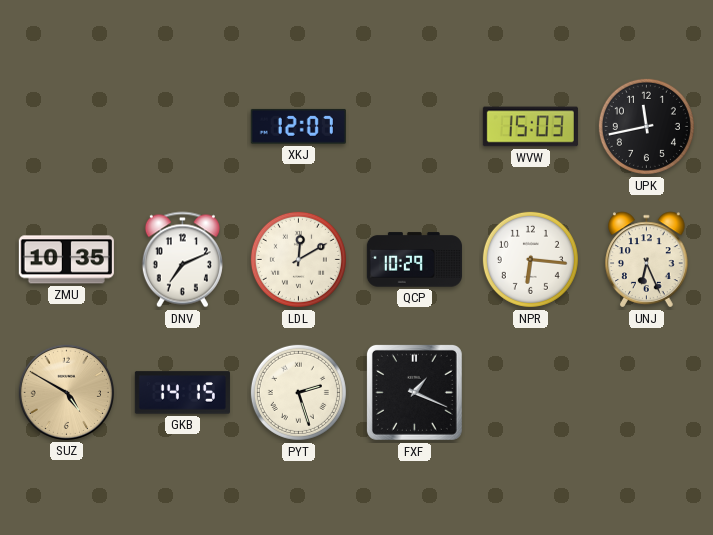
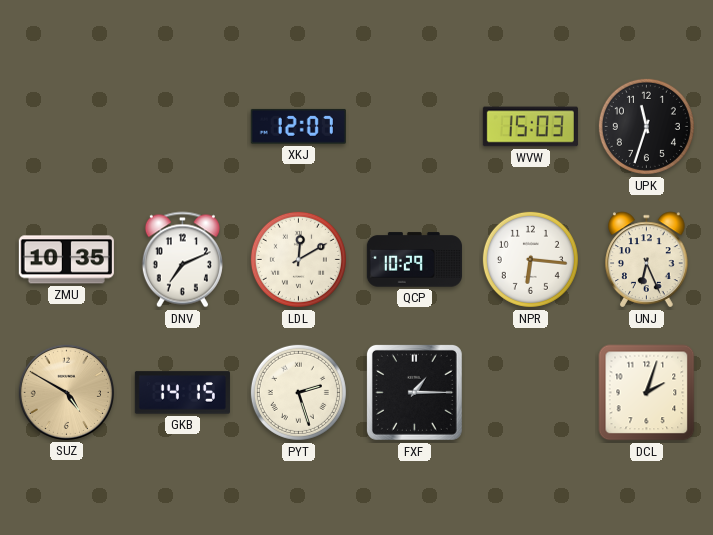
UPK: 11:43 -> 11:33
FXF: 1:19 -> 1:15
DCL: none -> 2:03
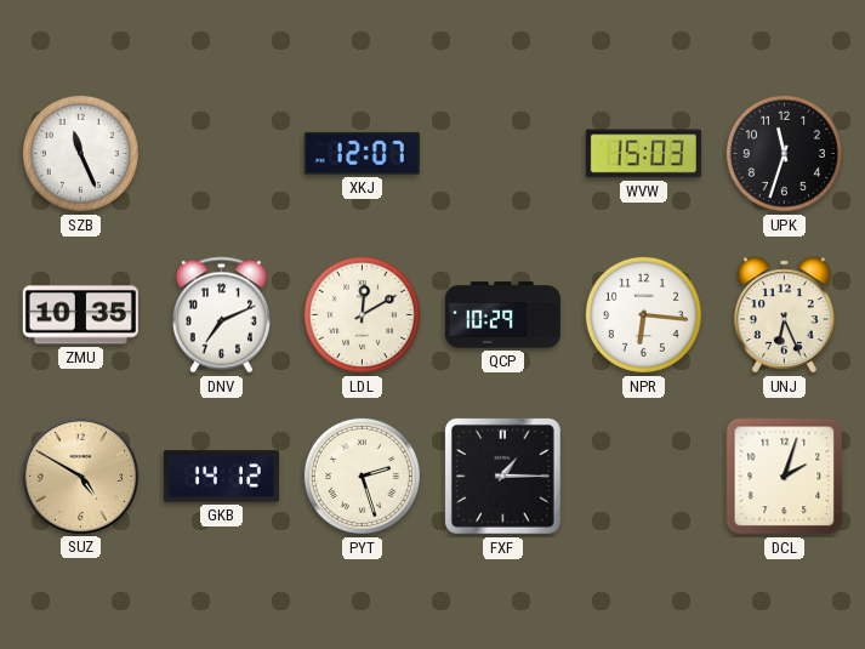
SZB: none -> 11:26
GKB: 14:15 -> 14:12
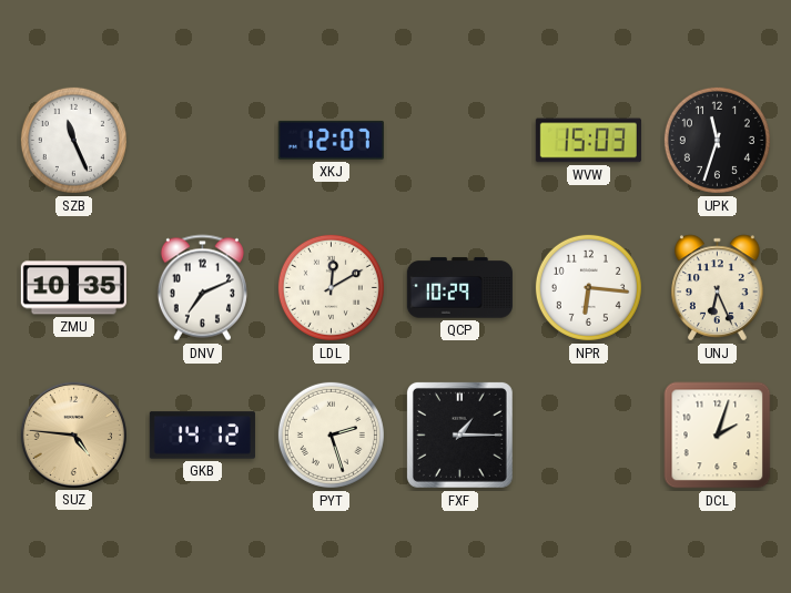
SUZ: 4:50 -> 4:46
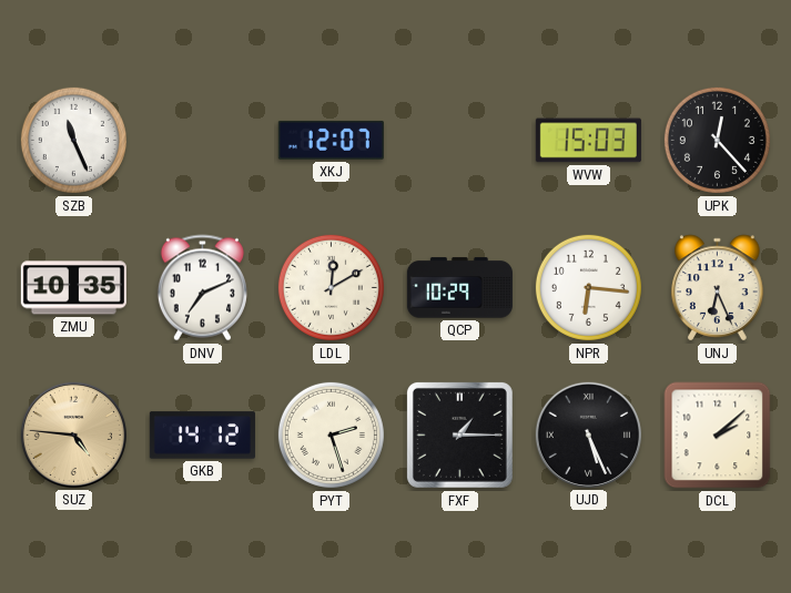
UPK: 11:33 -> 12:23
UJD: none -> 5:26
DCL: 2:03 -> 2:08
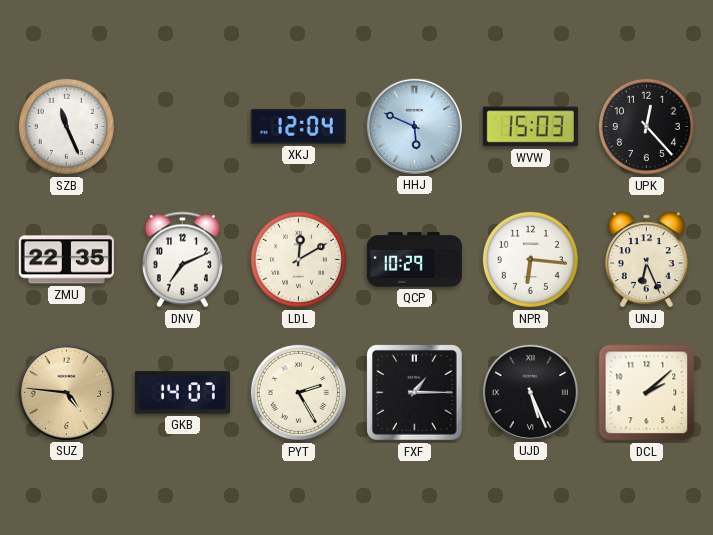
XKJ: 12:07 -> 12:04
HHJ: none -> 5:49
ZMU: 10:35 -> 22:35
GKB: 14:12 -> 14:07
PYT: 2:27 -> 2:25
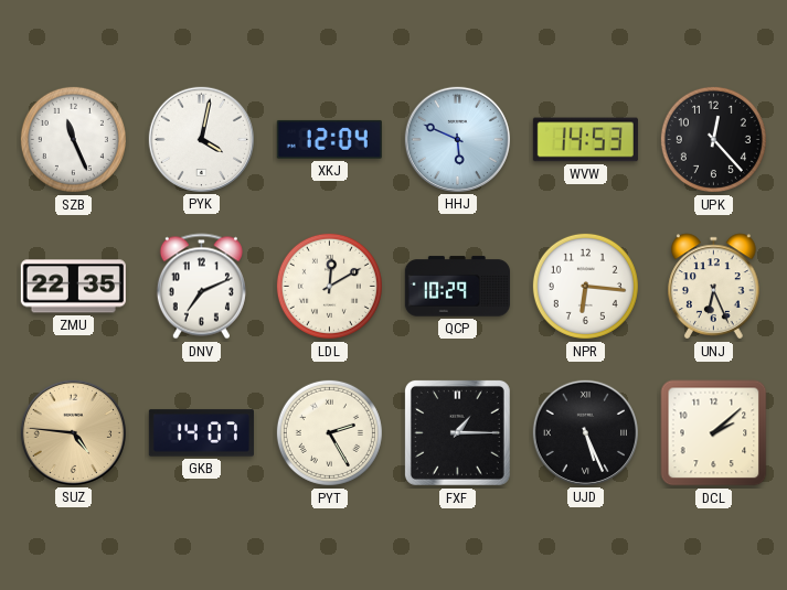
PYK: none -> 4:02
WVW: 15:03 -> 14:53
